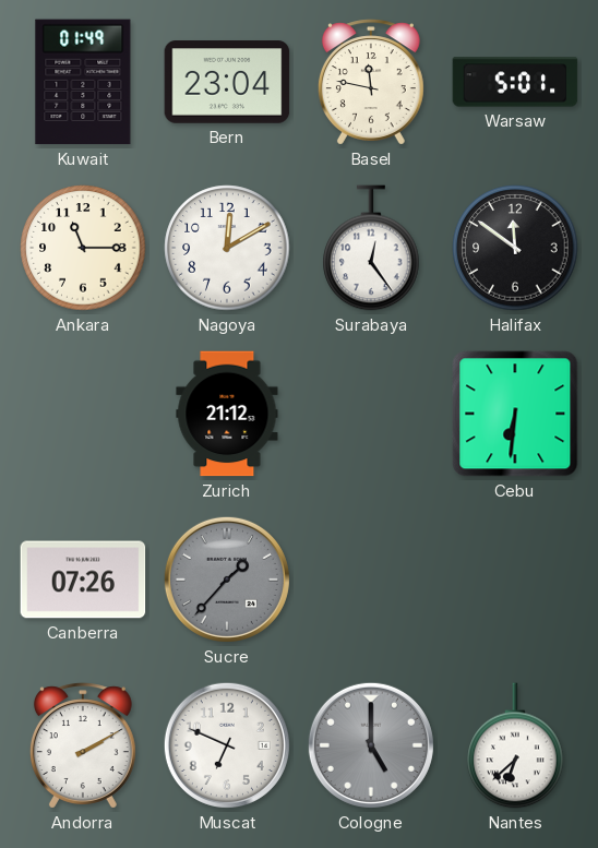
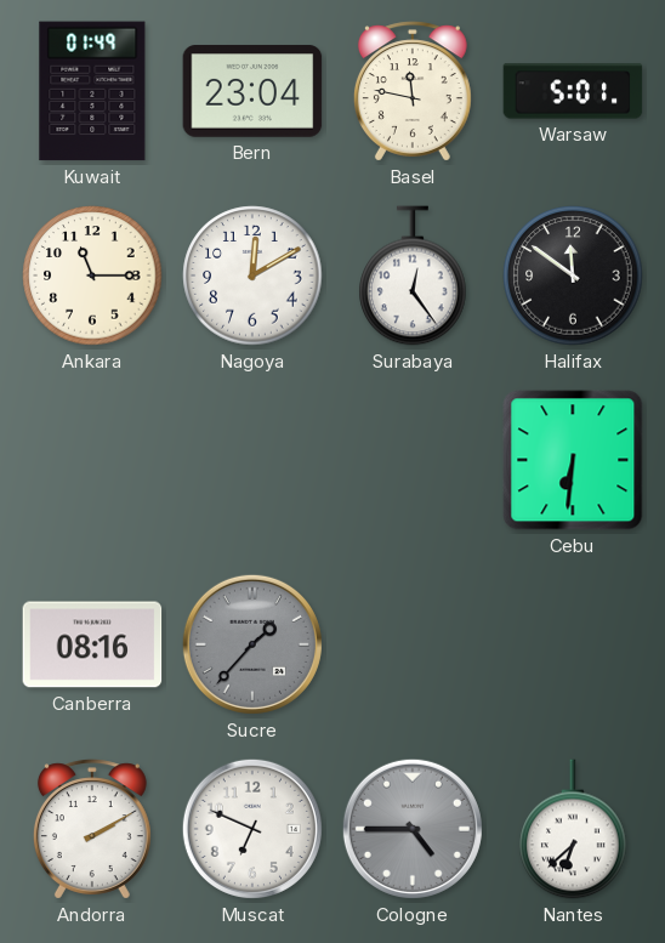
Zurich: 21:12 -> none
Canberra: 07:26 -> 08:16
Cologne: 5:00 -> 4:45
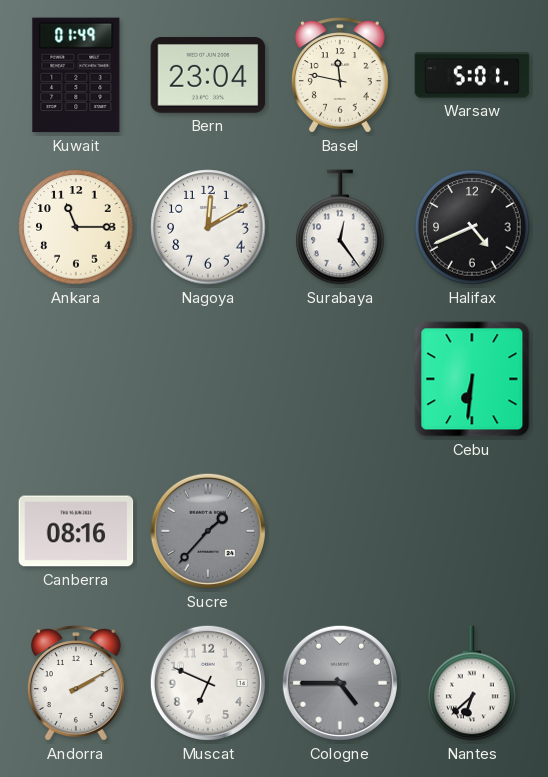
Halifax: 11:51 -> 4:41
